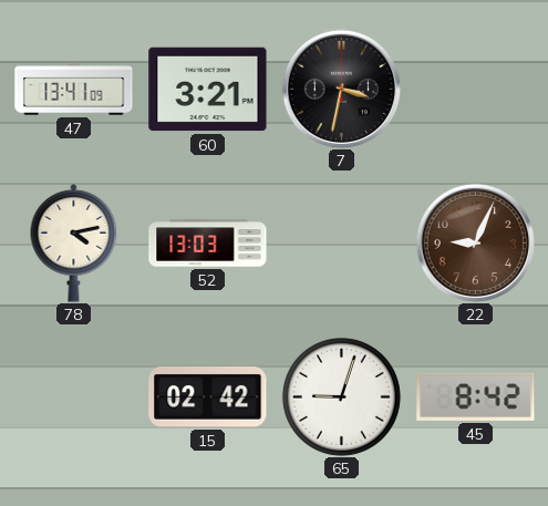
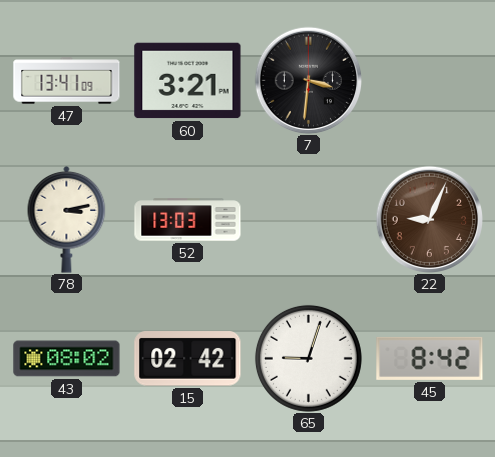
7: 3:32 -> 3:31
78: 4:13 -> 3:13
43: none -> 08:02
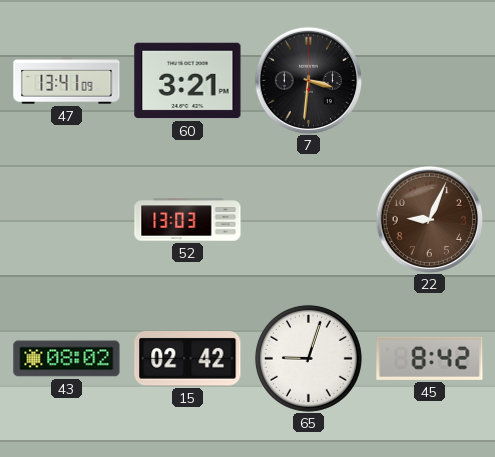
78: 3:13 -> none
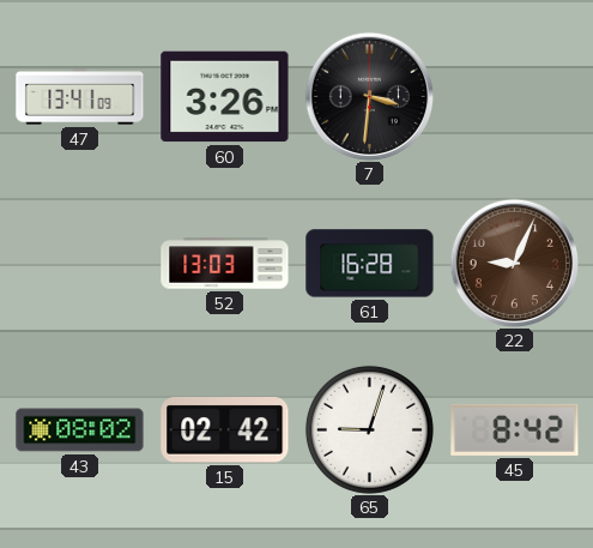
60: 3:21 -> 3:26
61: none -> 16:28
